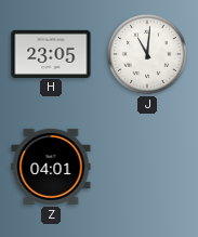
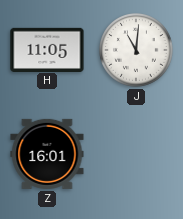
H: 23:05 -> 11:05
Z: 04:01 -> 16:01
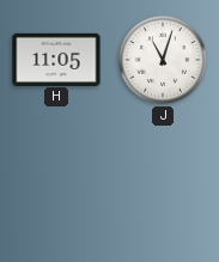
J: 11:01 -> 11:03
Z: 16:01 -> none
